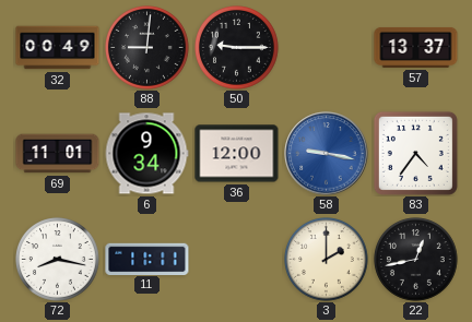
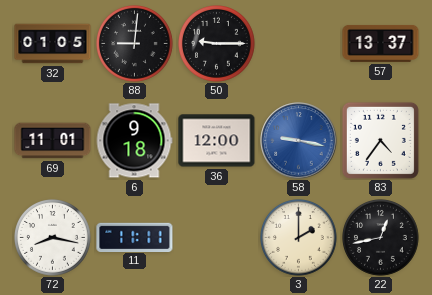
32: 00:49 -> 01:05
6: 9:34 -> 9:18
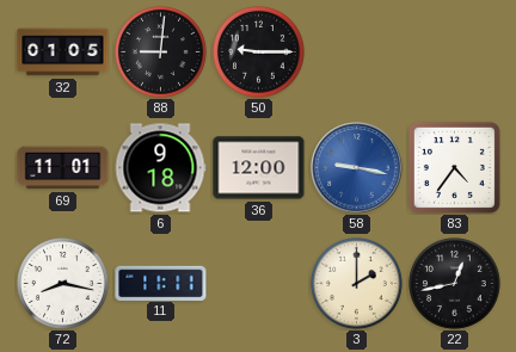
57: 13:37 -> none
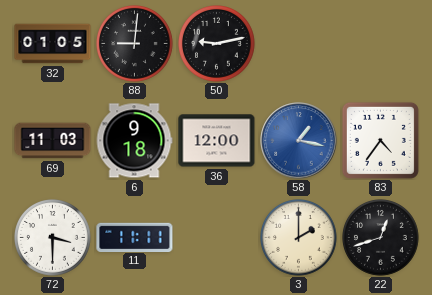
50: 9:15 -> 9:13
69: 11:01 -> 11:03
58: 9:17 -> 1:17
72: 8:17 -> 3:30
22: 12:43 -> 12:42
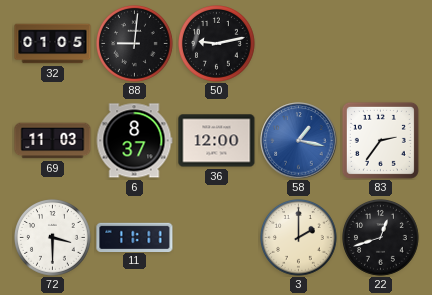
6: 9:18 -> 8:37
83: 4:36 -> 2:36
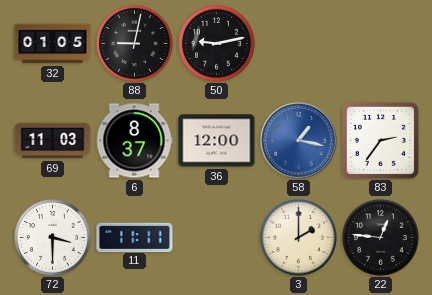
88: 9:01 -> 9:02
22: 12:42 -> 12:46
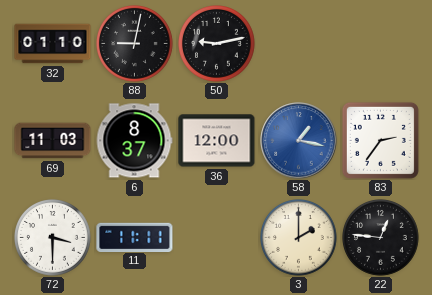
32: 01:05 -> 01:10
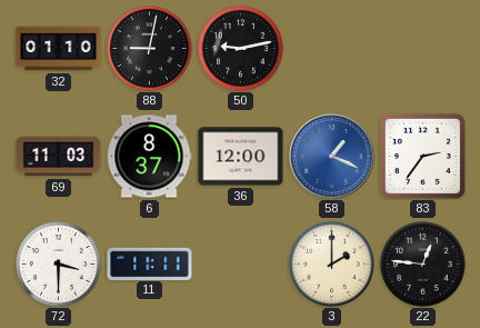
58: 1:17 -> 1:19
